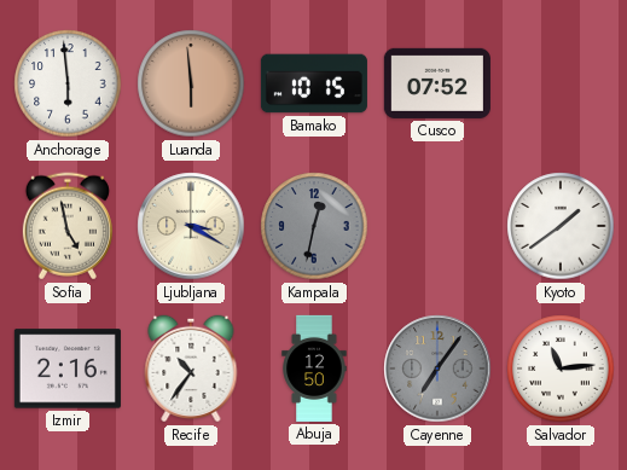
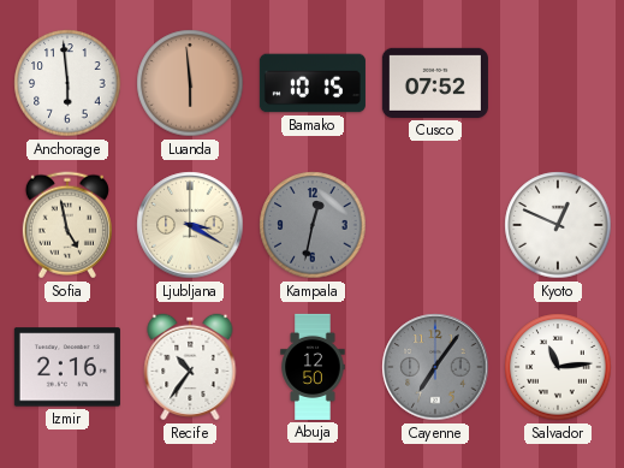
Kyoto: 1:39 -> 12:49
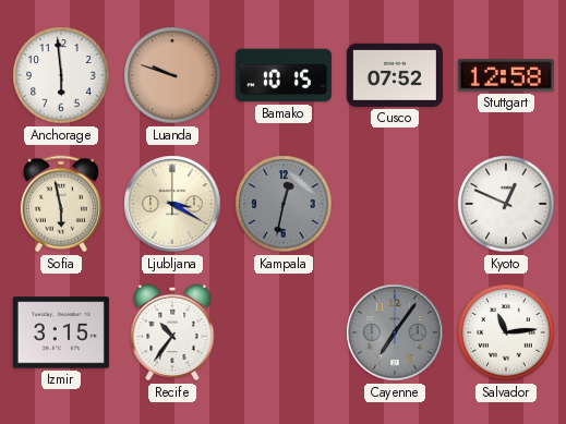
Luanda: 5:59 -> 9:48
Stuttgart: none -> 12:58
Sofia: 4:58 -> 5:58
Izmir: 2:16 -> 3:15
Abuja: 12:50 -> none
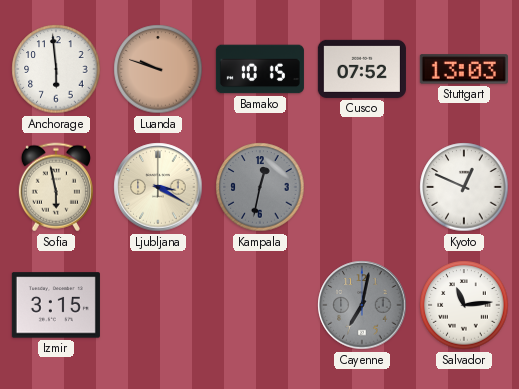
Stuttgart: 12:58 -> 13:03
Recife: 10:36 -> none
Cayenne: 7:06 -> 7:02
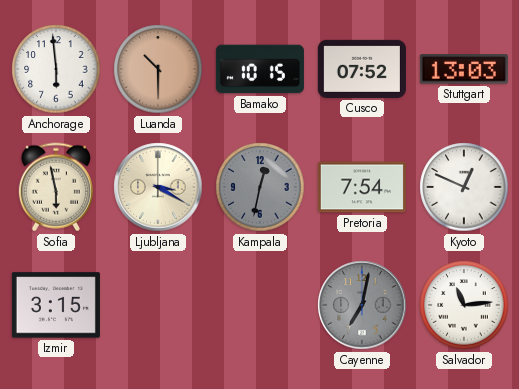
Luanda: 9:48 -> 10:30
Pretoria: none -> 7:54
